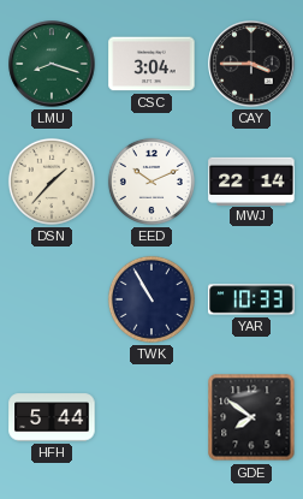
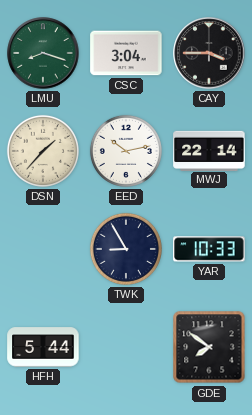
EED: 10:11 -> 10:13
TWK: 10:55 -> 8:55
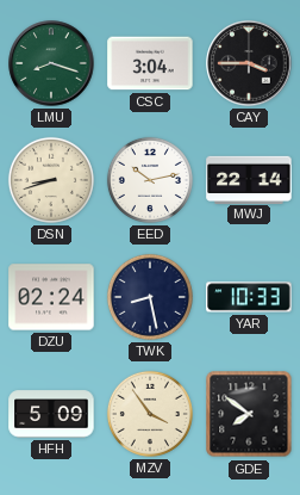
DSN: 1:37 -> 8:42
DZU: none -> 02:24
TWK: 8:55 -> 8:28
HFH: 5:44 -> 5:09
MZV: none -> 3:54
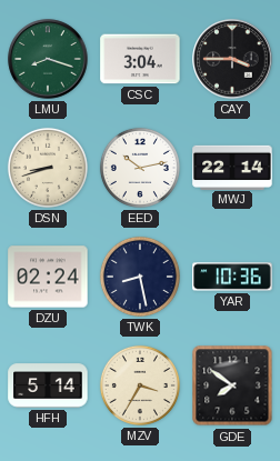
YAR: 10:33 -> 10:36
HFH: 5:09 -> 5:14
MZV: 3:54 -> 3:35
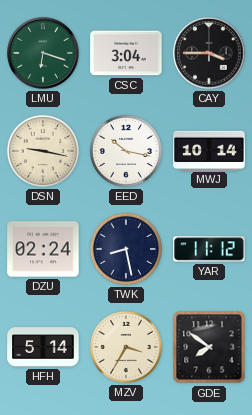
LMU: 8:18 -> 6:18
DSN: 8:42 -> 9:17
EED: 10:13 -> 10:17
MWJ: 22:14 -> 10:14
YAR: 10:36 -> 11:12
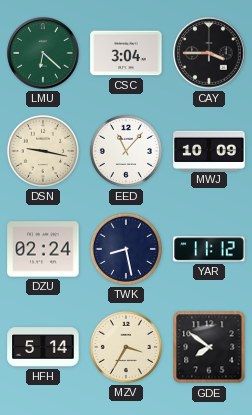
LMU: 6:18 -> 6:22
EED: 10:17 -> 11:07
MWJ: 10:14 -> 10:09
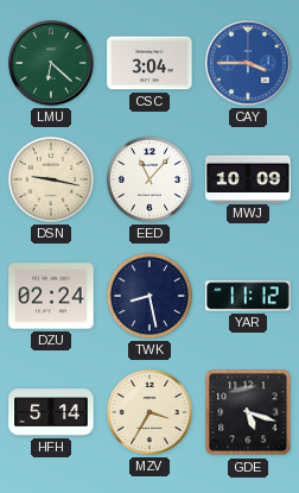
CAY dial: black -> blue
GDE: 7:51 -> 5:18
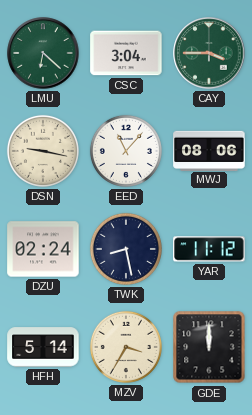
CAY dial: blue -> green
MWJ: 10:09 -> 08:06
GDE: 5:18 -> 12:00
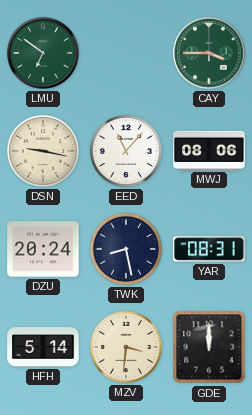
LMU: 6:22 -> 6:51
CSC: 3:04 -> none
DZU: 02:24 -> 20:24
YAR: 11:12 -> 08:31
MZV: 3:35 -> 3:31
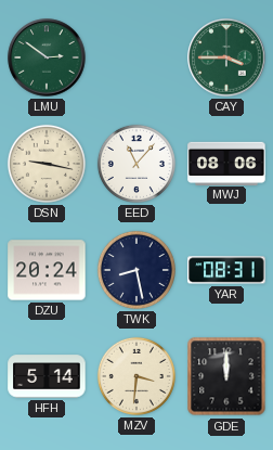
LMU: 6:51 -> 2:51
